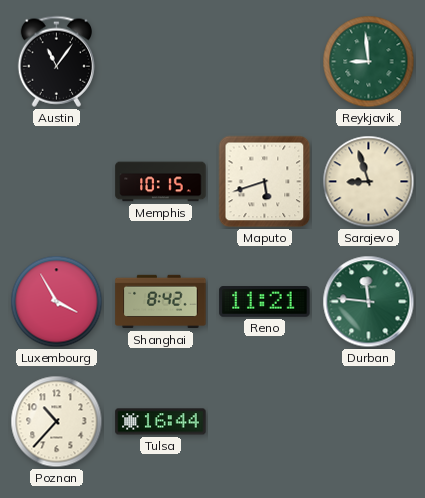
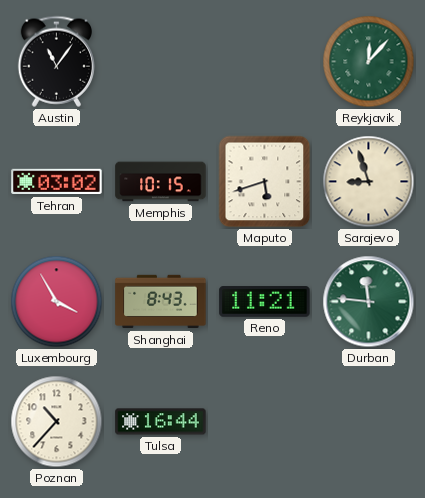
Reykjavik: 8:59 -> 12:07
Tehran: none -> 03:02
Shanghai: 8:42 -> 8:43
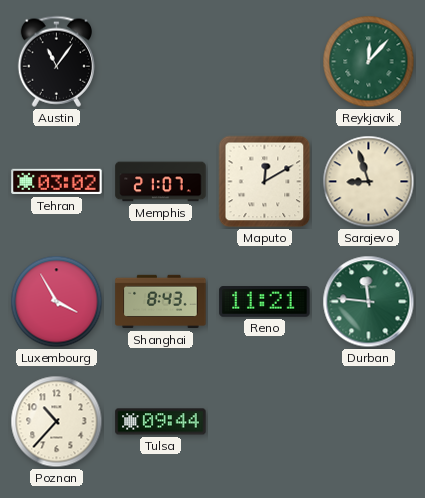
Memphis: 10:15 -> 21:07
Maputo: 5:42 -> 12:10
Tulsa: 16:44 -> 09:44
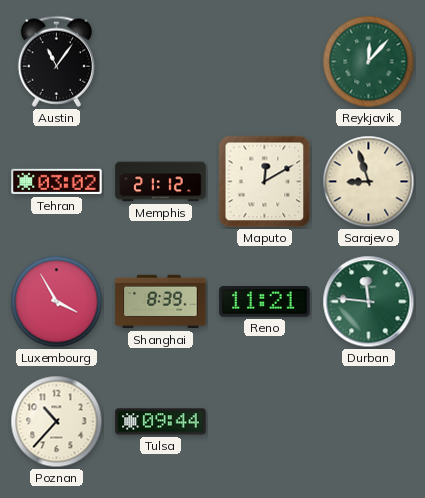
Memphis: 21:07 -> 21:12
Shanghai: 8:43 -> 8:39
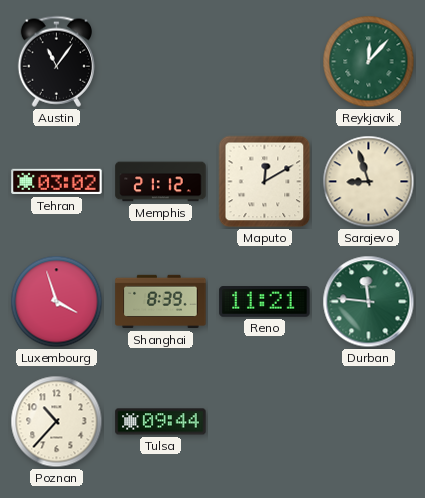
Luxembourg: 3:55 -> 3:57
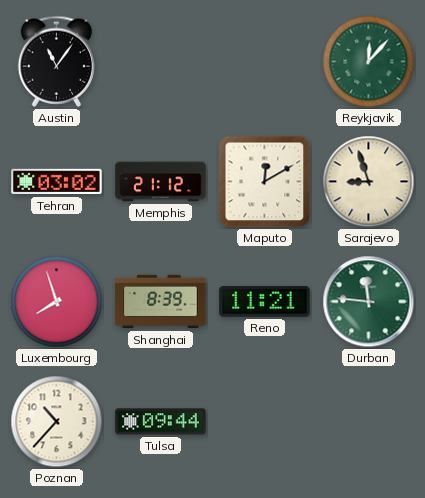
Luxembourg: 3:57 -> 7:57
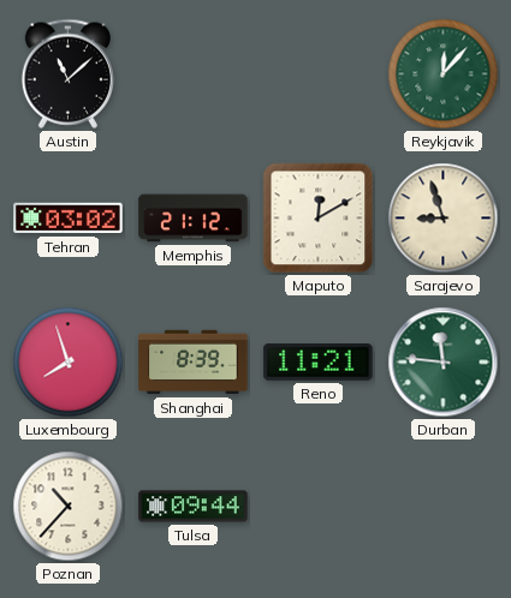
Austin: 11:06 -> 11:08
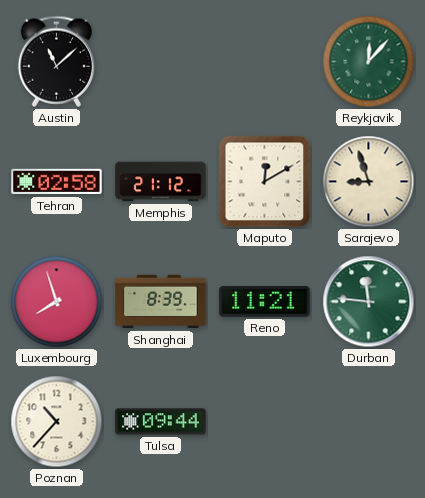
Tehran: 03:02 -> 02:58
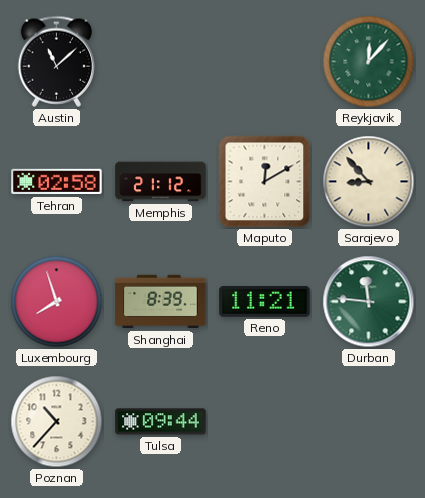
Sarajevo: 8:57 -> 8:53
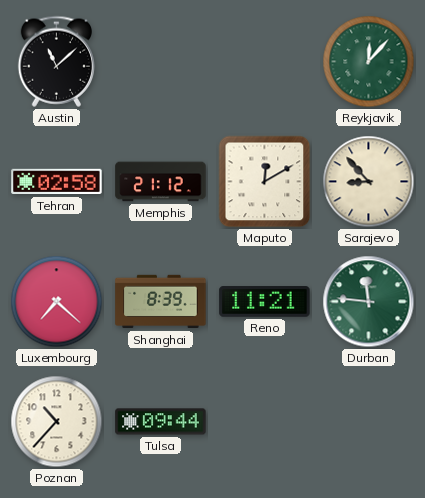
Luxembourg: 7:57 -> 7:22
